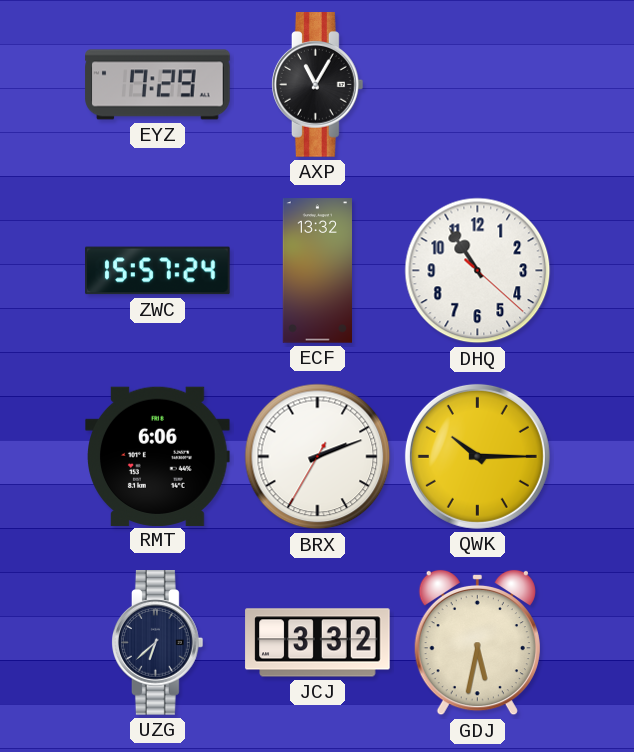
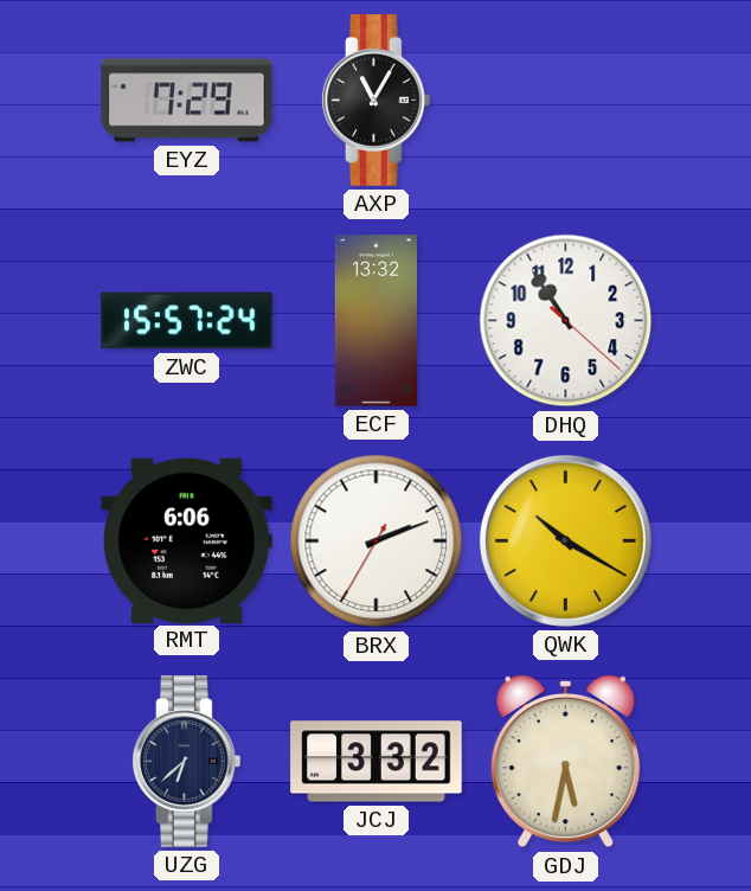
QWK: 10:15 -> 10:20
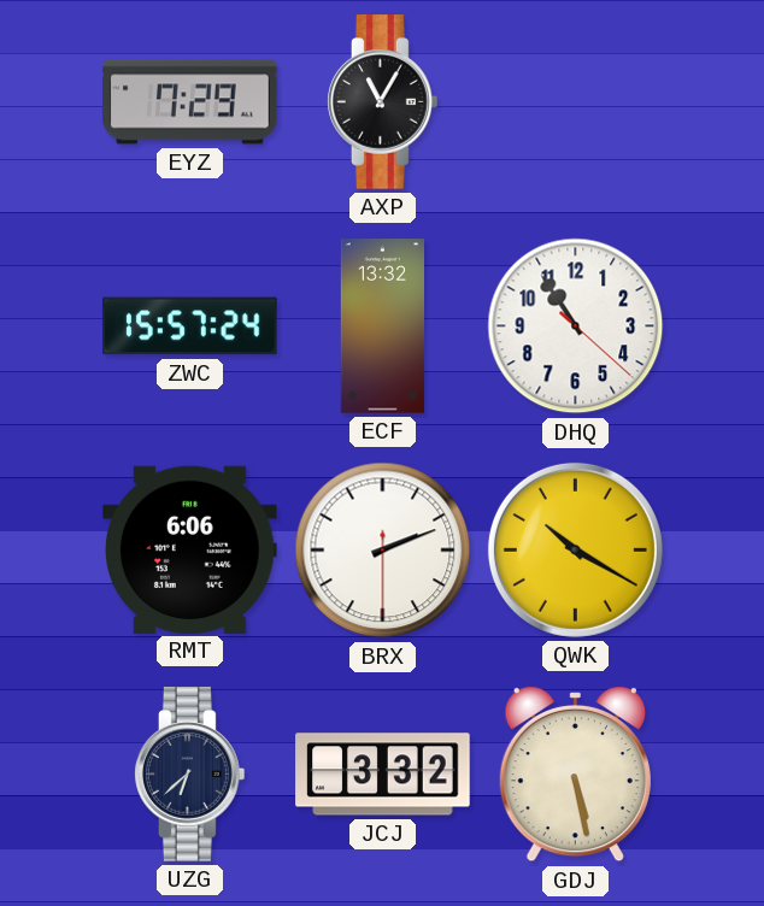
BRX: 2:11:35 -> 2:11:30
GDJ: 5:32 -> 5:28
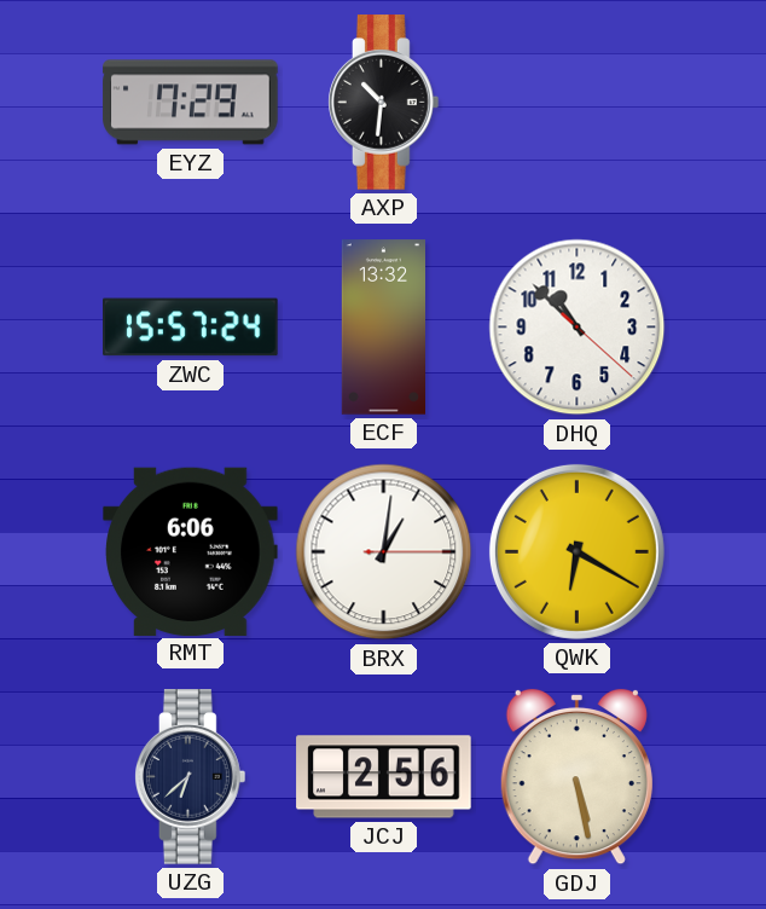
AXP: 11:05 -> 10:31
DHQ: 10:54 -> 10:52
BRX: 2:11 -> 1:01
QWK: 10:20 -> 6:20
JCJ: 3:32 -> 2:56
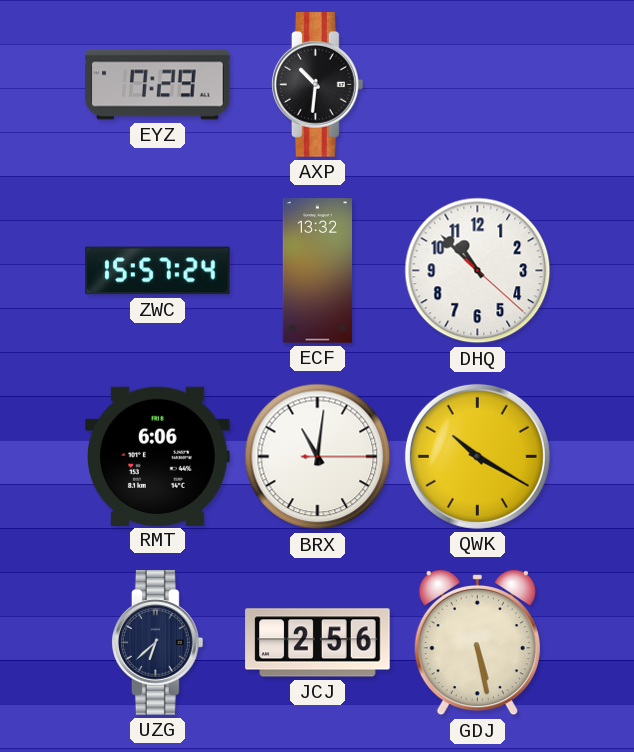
BRX: 1:01 -> 11:01
QWK: 6:20 -> 10:20
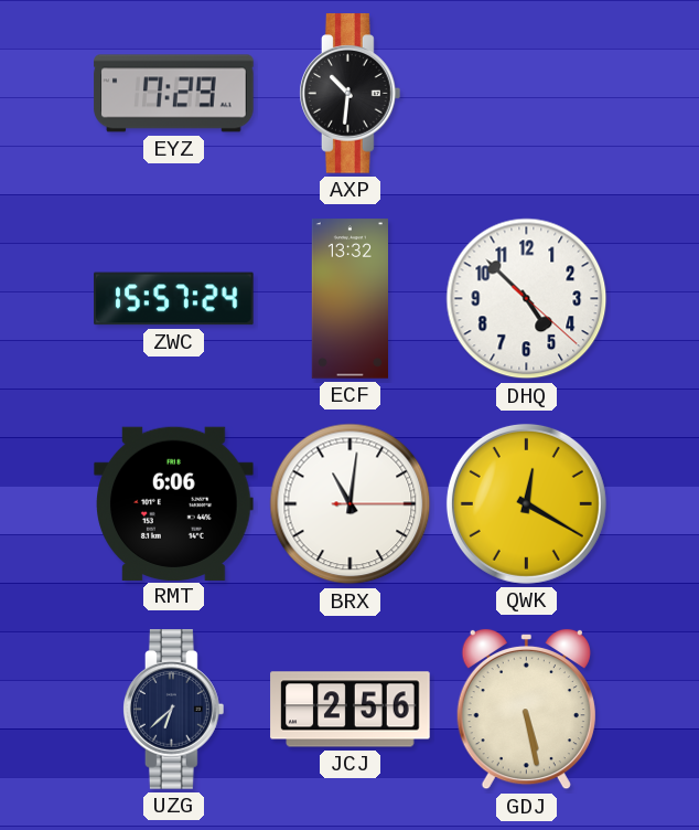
DHQ: 10:52 -> 4:52
QWK: 10:20 -> 12:20
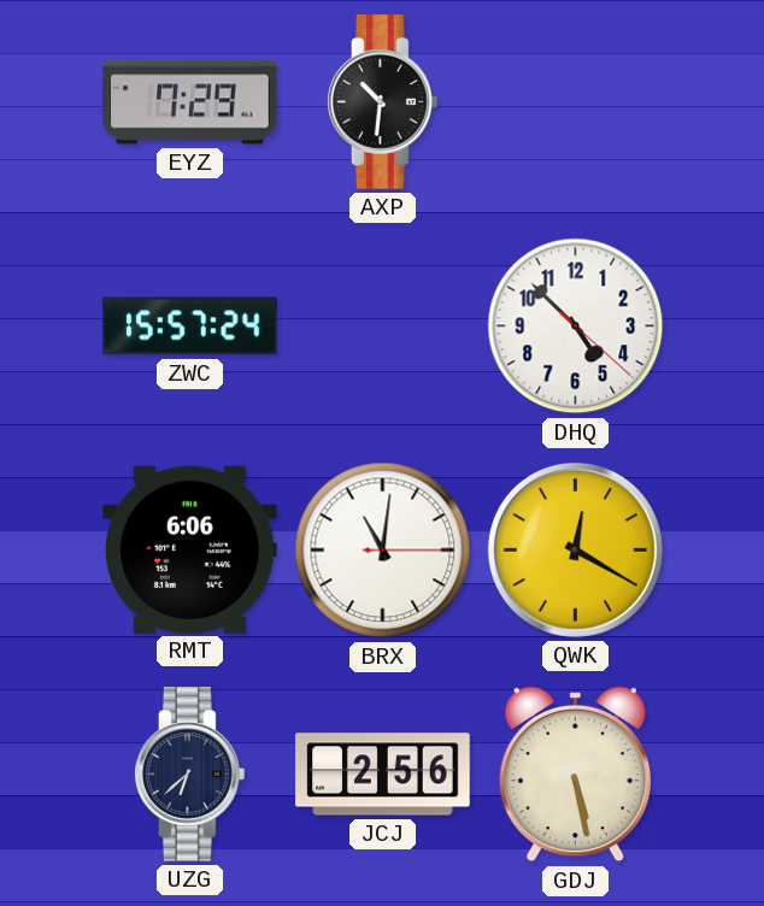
ECF: 13:32 -> none
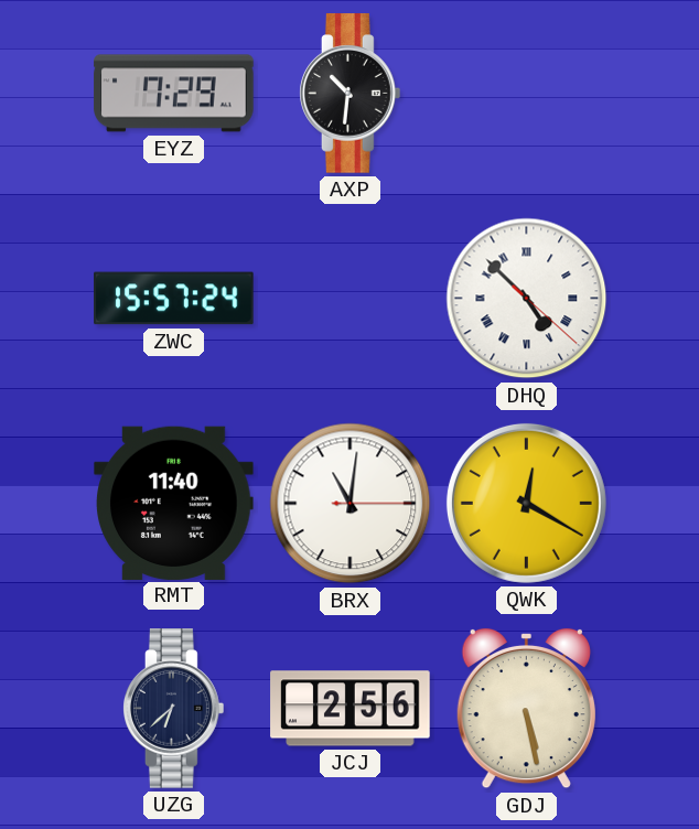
DHQ numerals: Arabic -> Roman
RMT: 6:06 -> 11:40
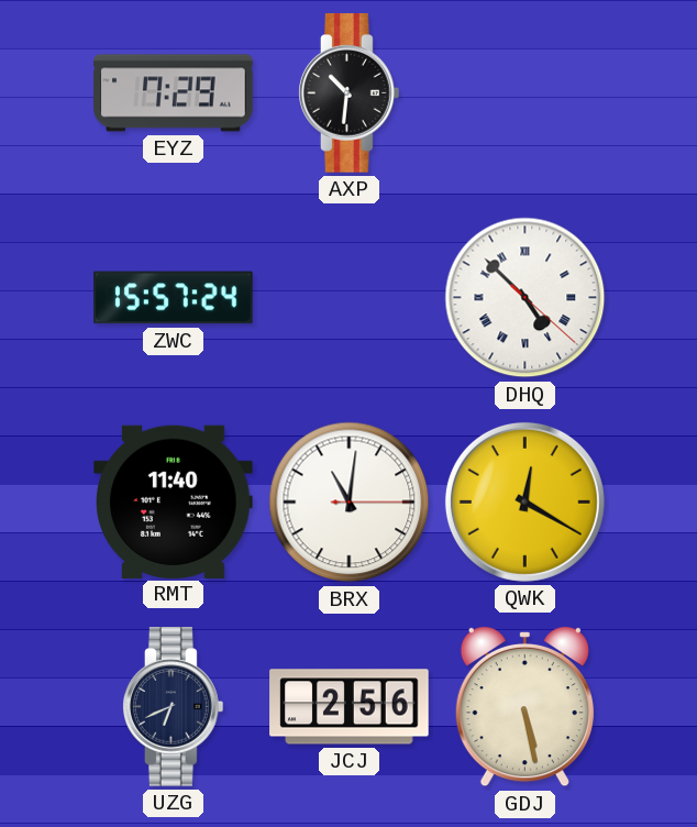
UZG: 6:38 -> 6:41
